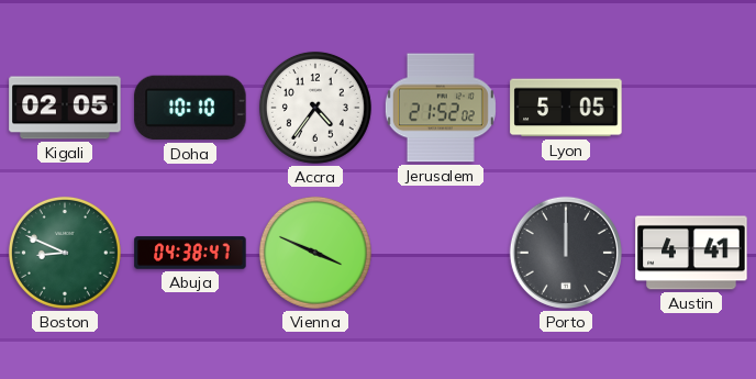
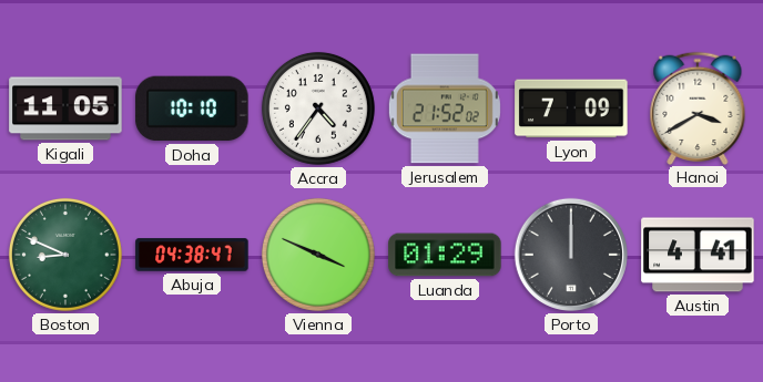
Kigali: 02:05 -> 11:05
Lyon: 5:05 -> 7:09
Hanoi: none -> 3:40
Luanda: none -> 01:29
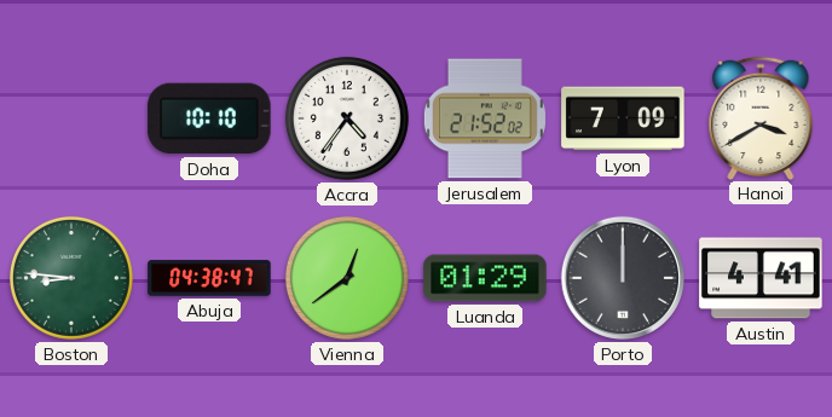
Kigali: 11:05 -> none
Boston: 8:49 -> 8:46
Vienna: 3:49 -> 12:39
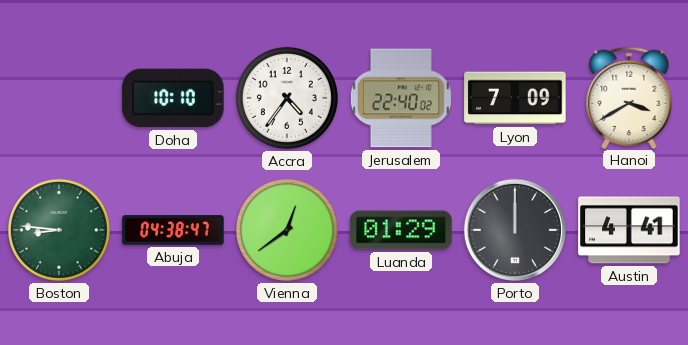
Jerusalem: 21:52 -> 22:40
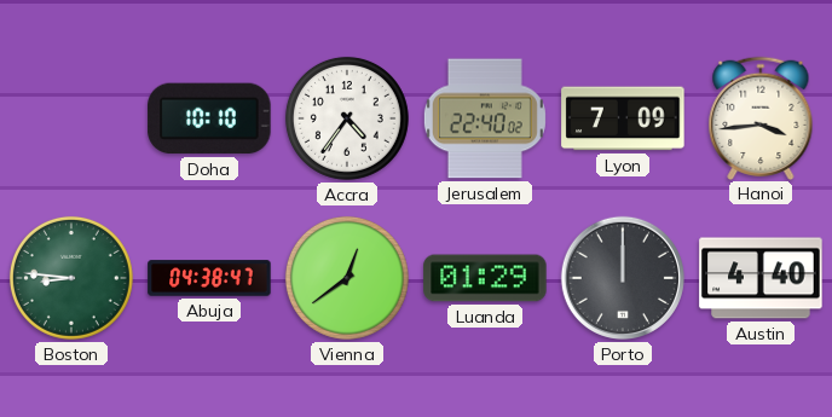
Hanoi: 3:40 -> 3:44
Austin: 4:41 -> 4:40
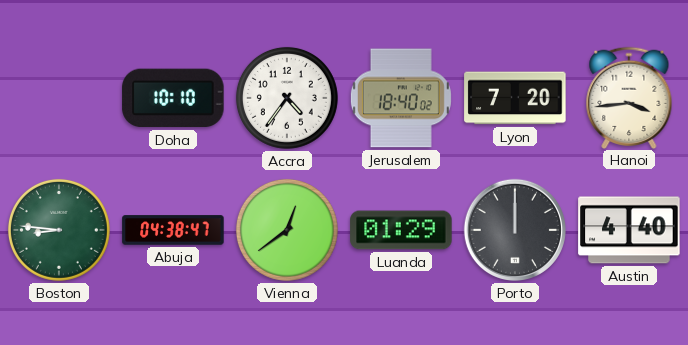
Jerusalem: 22:40 -> 18:40
Lyon: 7:09 -> 7:20
